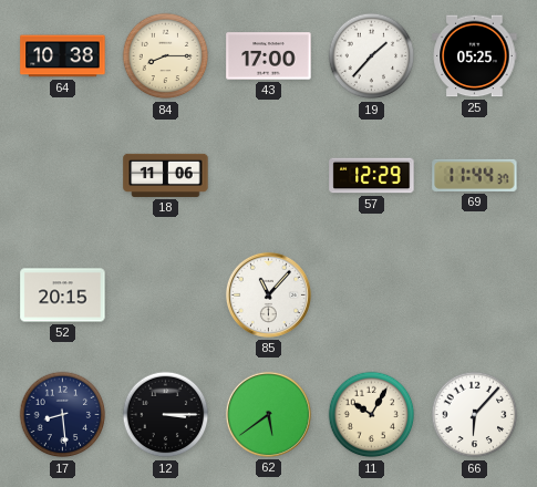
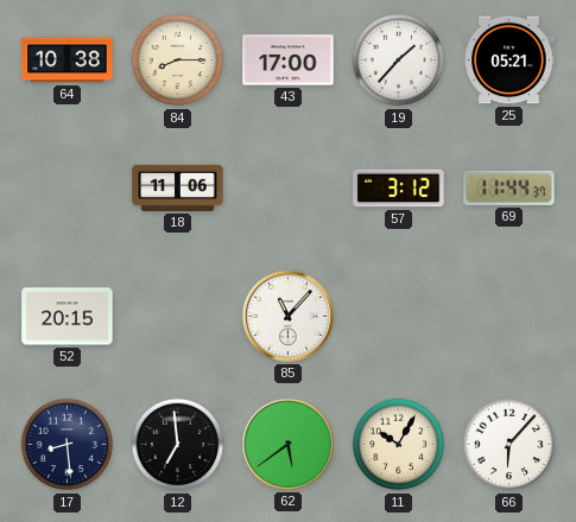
25: 05:25 -> 05:21
57: 12:29 -> 3:12
12: 3:15 -> 6:59
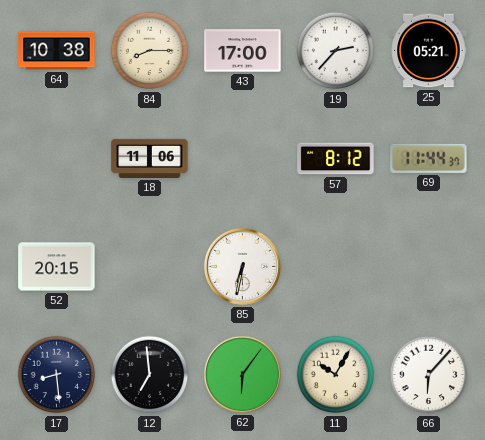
19: 1:37 -> 2:37
57: 3:12 -> 8:12
85: 11:07 -> 6:32
62: 5:39 -> 6:06
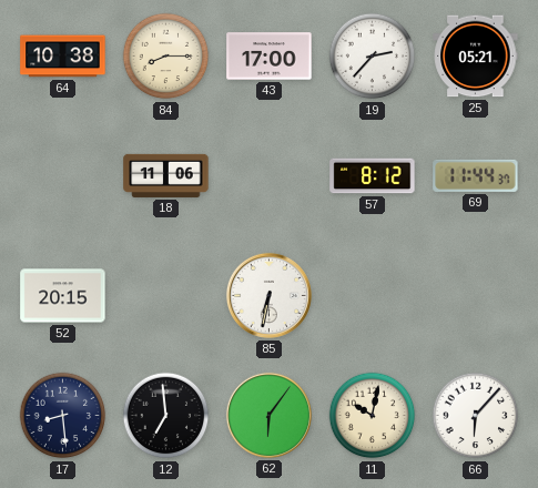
11: 10:05 -> 10:02
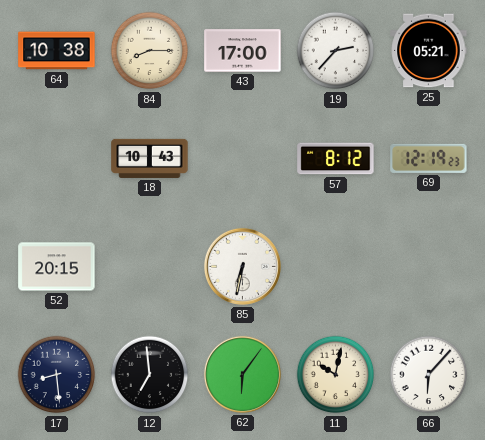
18: 11:06 -> 10:43
69: 11:44 -> 12:19
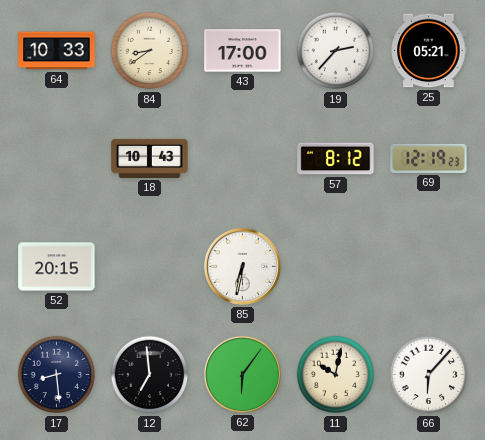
64: 10:38 -> 10:33
84: 8:15 -> 8:39
